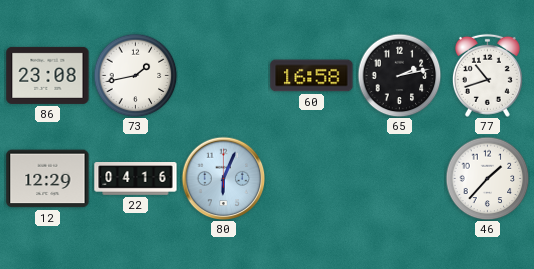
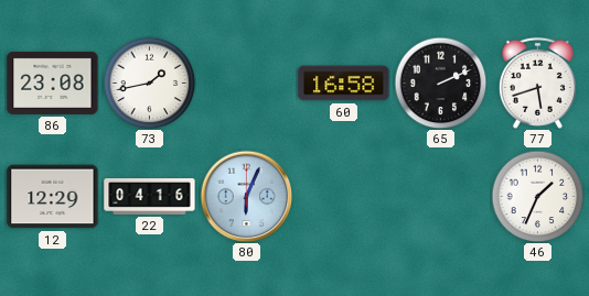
65: 2:13 -> 2:11
77: 10:42 -> 5:42
46: 1:37 -> 1:34
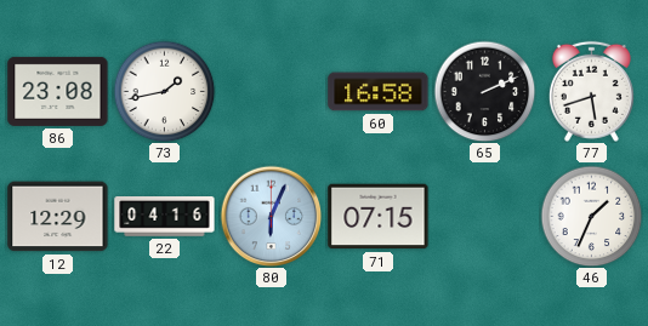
71: none -> 07:15
